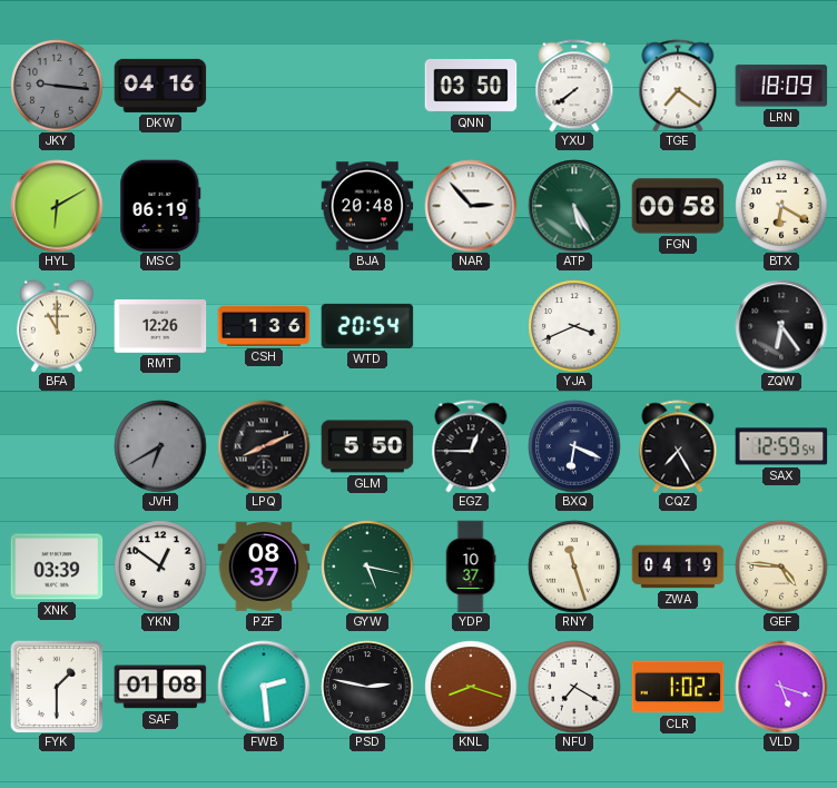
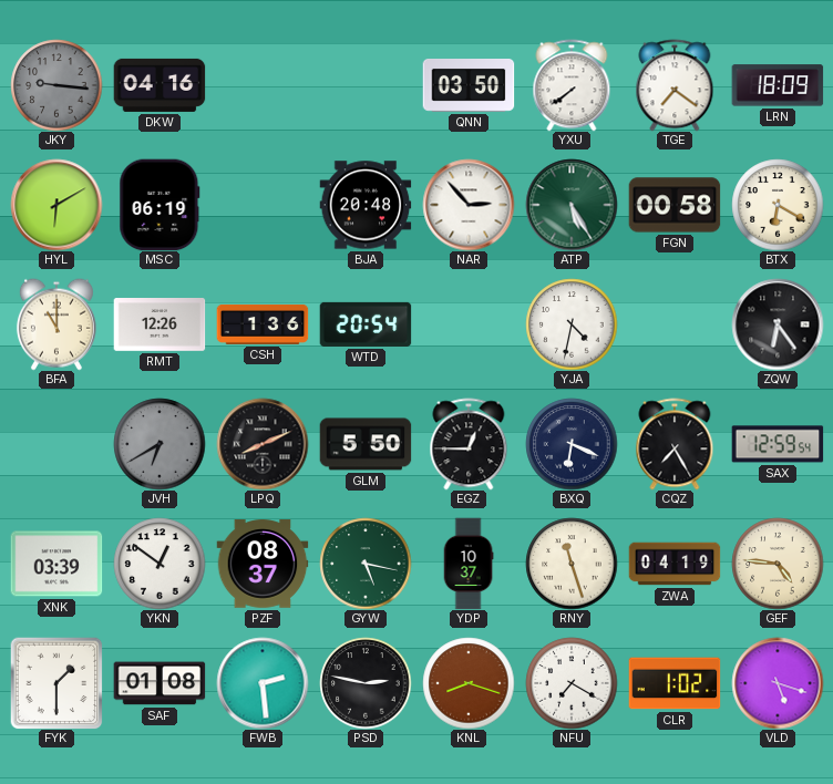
YJA: 3:41 -> 4:32
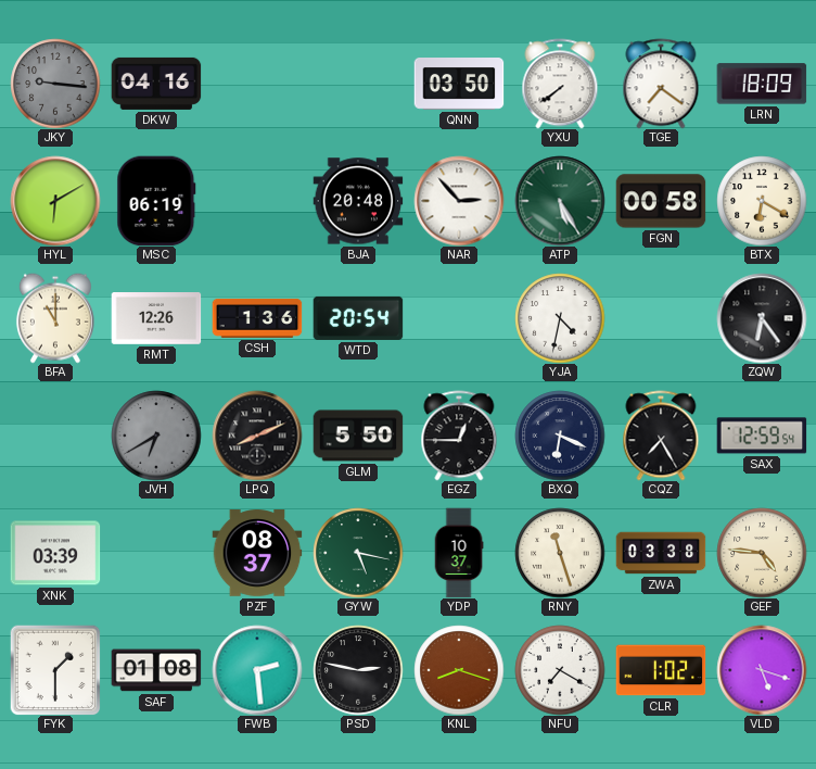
YKN: 12:51 -> none
ZWA: 04:19 -> 03:38
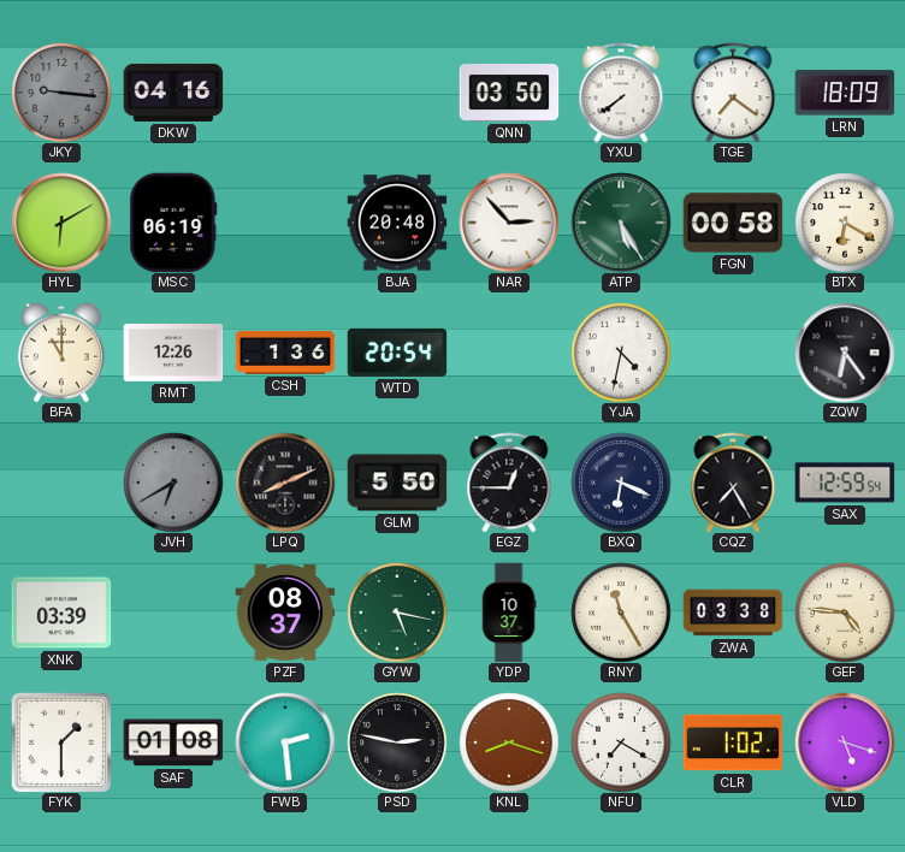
RNY: 11:27 -> 11:25
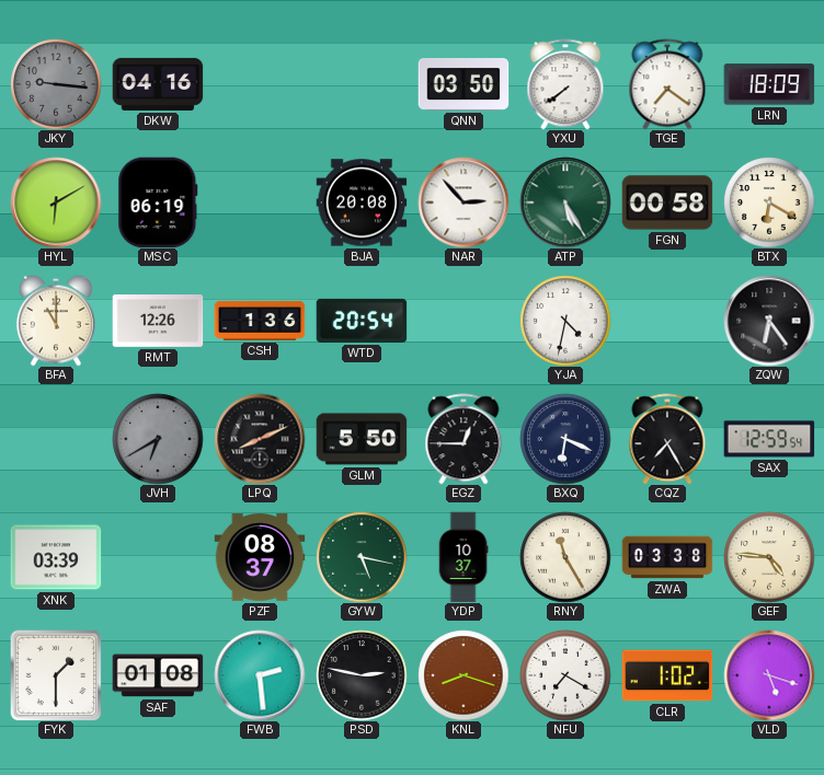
BJA: 20:48 -> 20:08
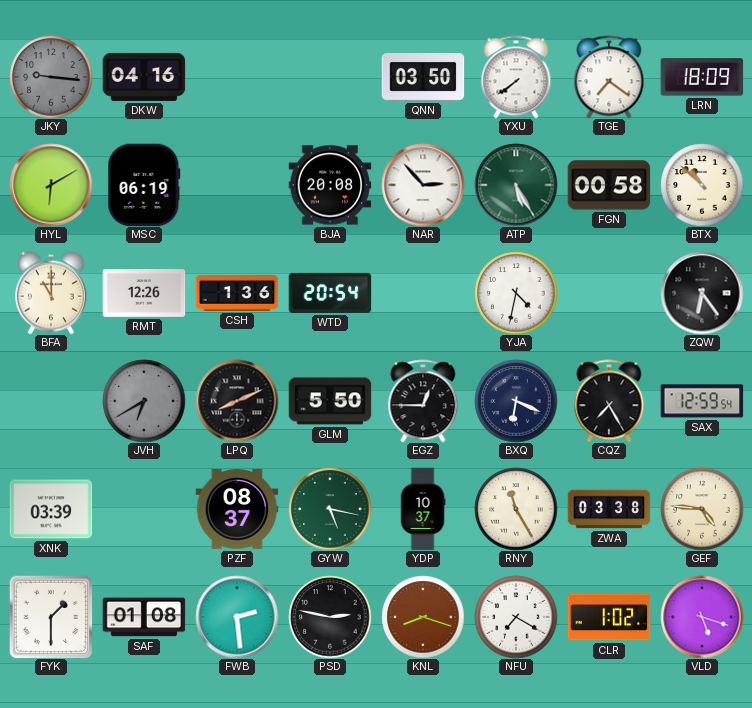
BTX: 6:20 -> 10:52
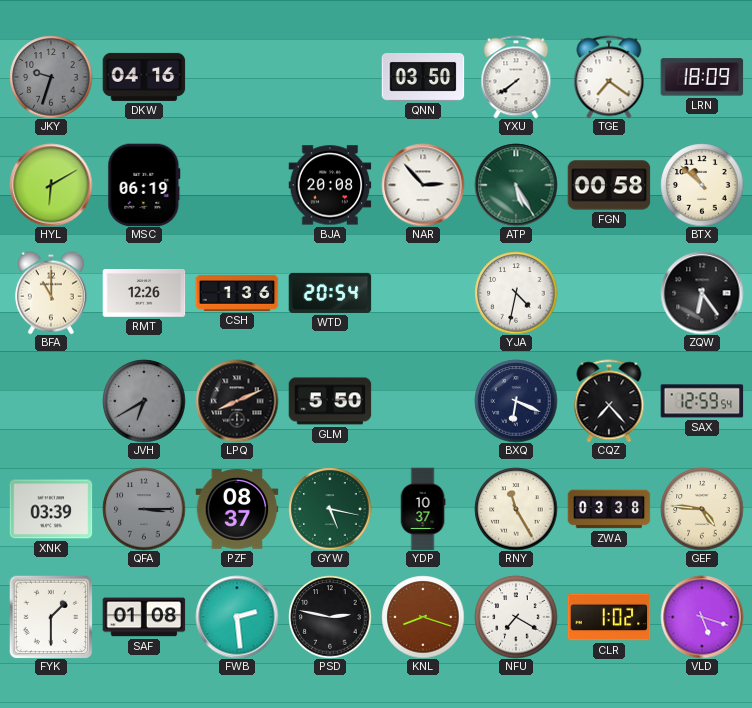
JKY: 9:16 -> 9:33
EGZ: 12:45 -> none
CQZ: 7:25 -> 7:23
QFA: none -> 3:15
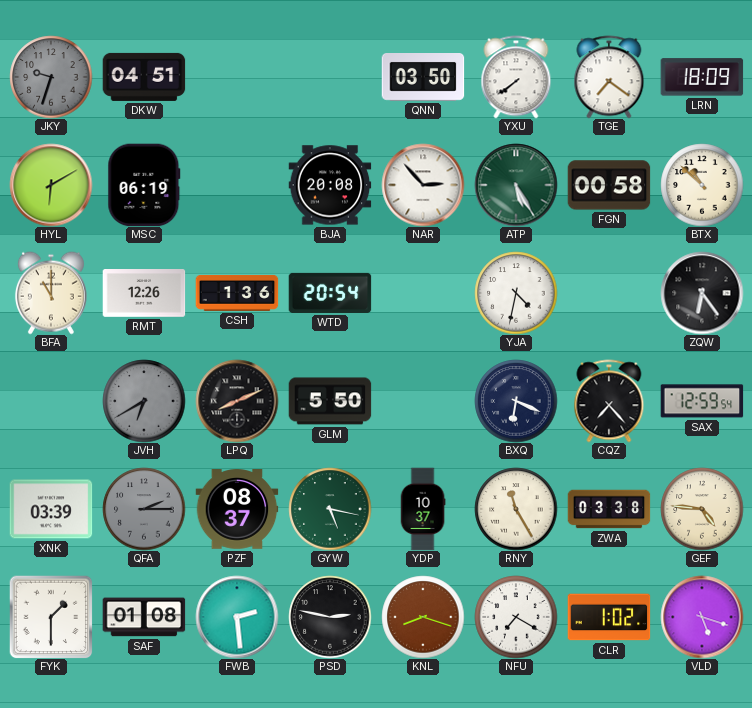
DKW: 04:16 -> 04:51
QFA: 3:15 -> 2:15
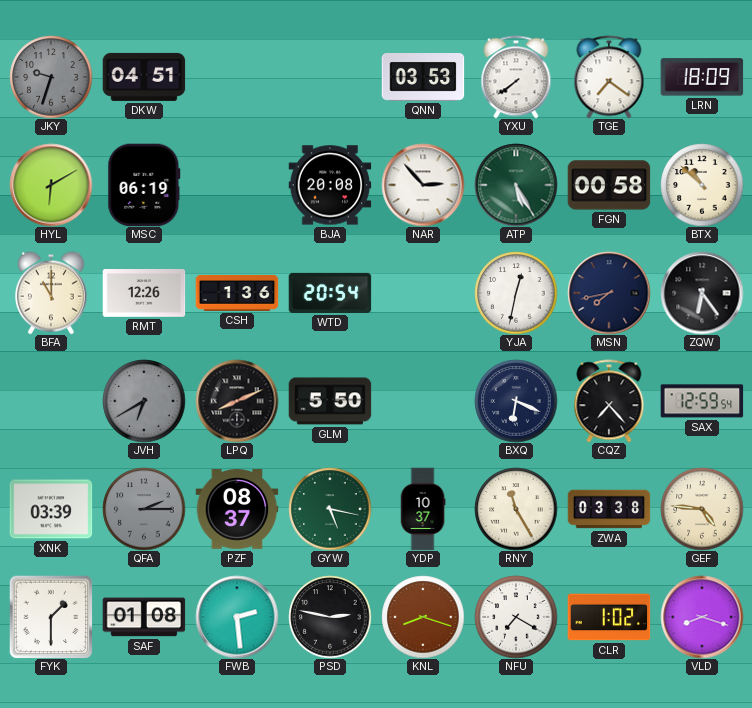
QNN: 03:50 -> 03:53
YJA: 4:32 -> 12:32
MSN: none -> 7:43
VLD: 5:18 -> 8:18
